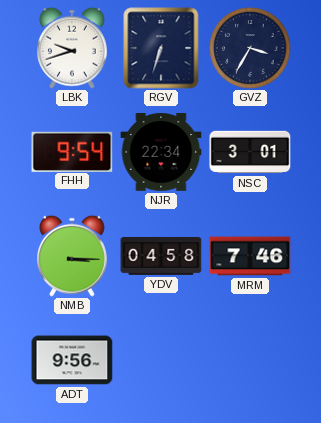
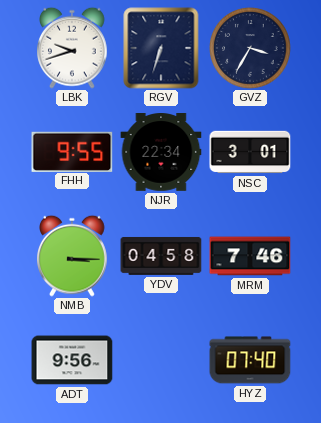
FHH: 9:54 -> 9:55
HYZ: none -> 07:40
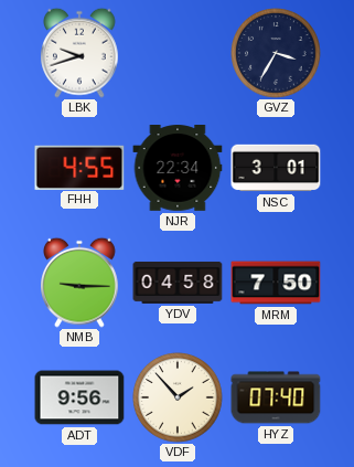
RGV: 6:33 -> none
FHH: 9:55 -> 4:55
NMB: 3:15 -> 9:15
MRM: 7:46 -> 7:50
VDF: none -> 1:53
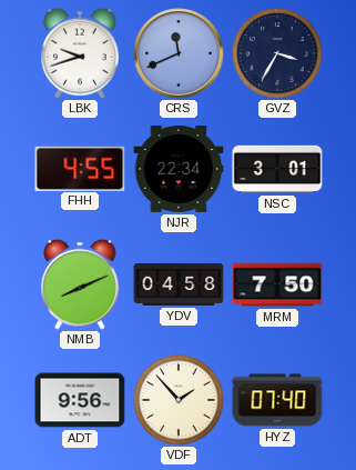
CRS: none -> 11:41
NMB: 9:15 -> 8:11
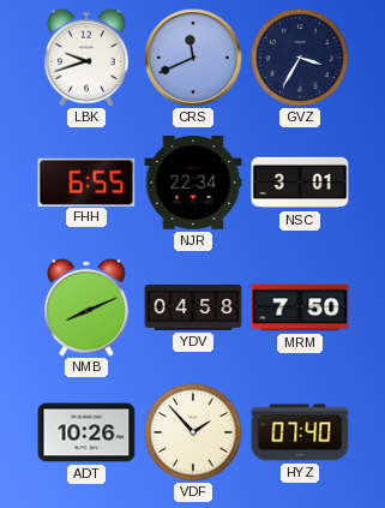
FHH: 4:55 -> 6:55
ADT: 9:56 -> 10:26
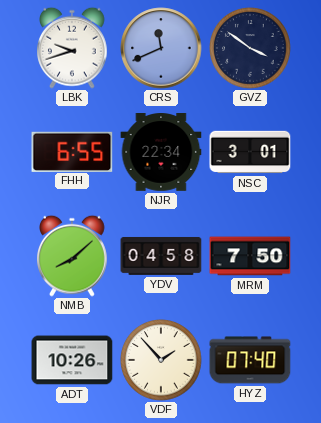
GVZ: 3:35 -> 3:51
NMB: 8:11 -> 8:08
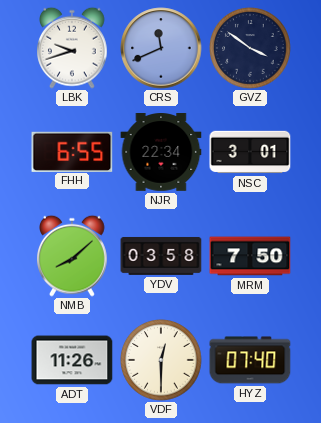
YDV: 04:58 -> 03:58
ADT: 10:26 -> 11:26
VDF: 1:53 -> 12:30
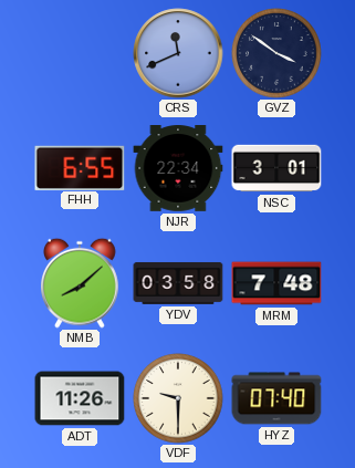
LBK: 9:42 -> none
MRM: 7:50 -> 7:48
VDF: 12:30 -> 9:30
